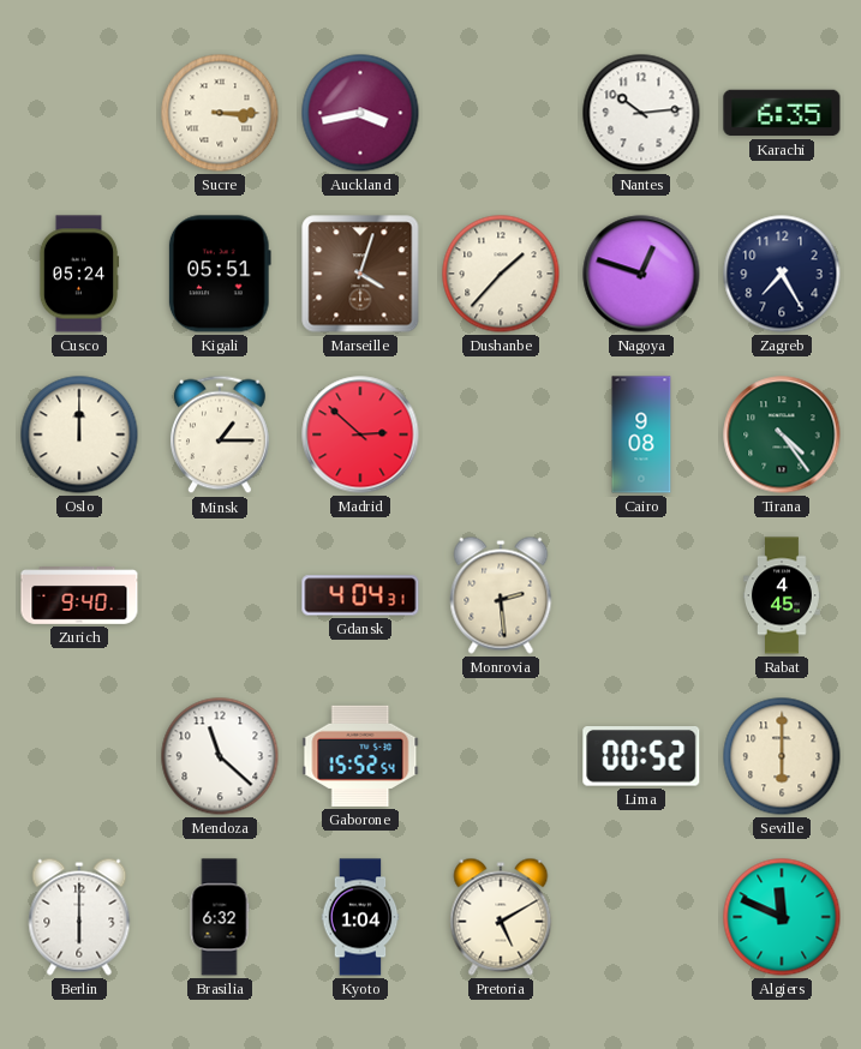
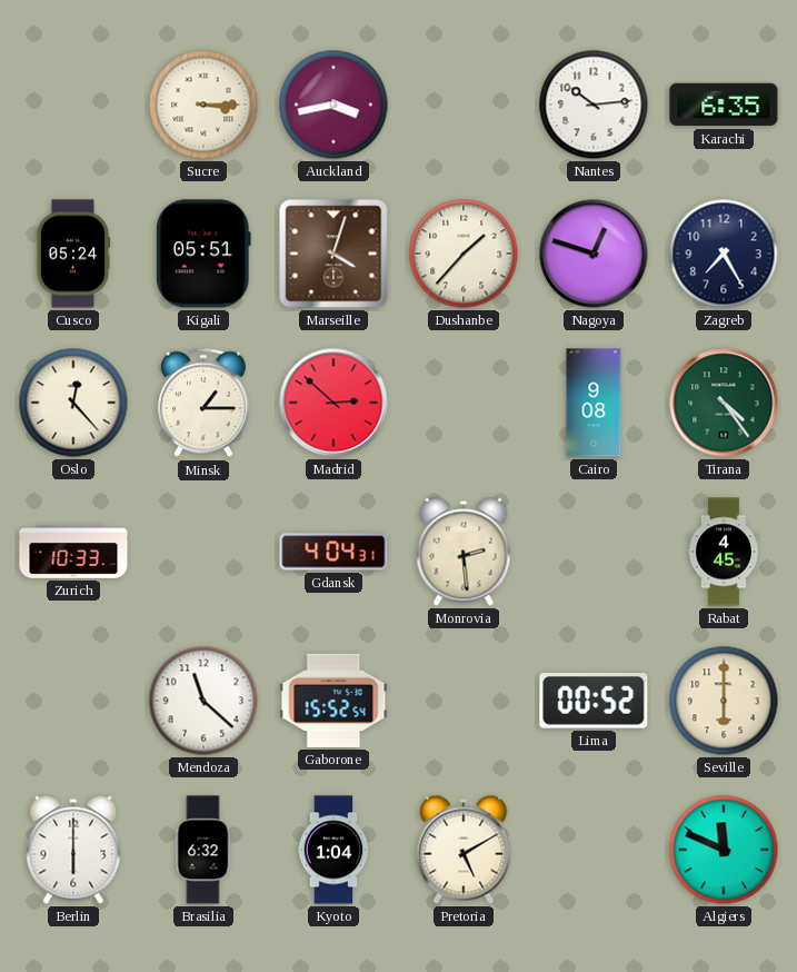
Oslo: 12:00 -> 12:23
Zurich: 9:40 -> 10:33
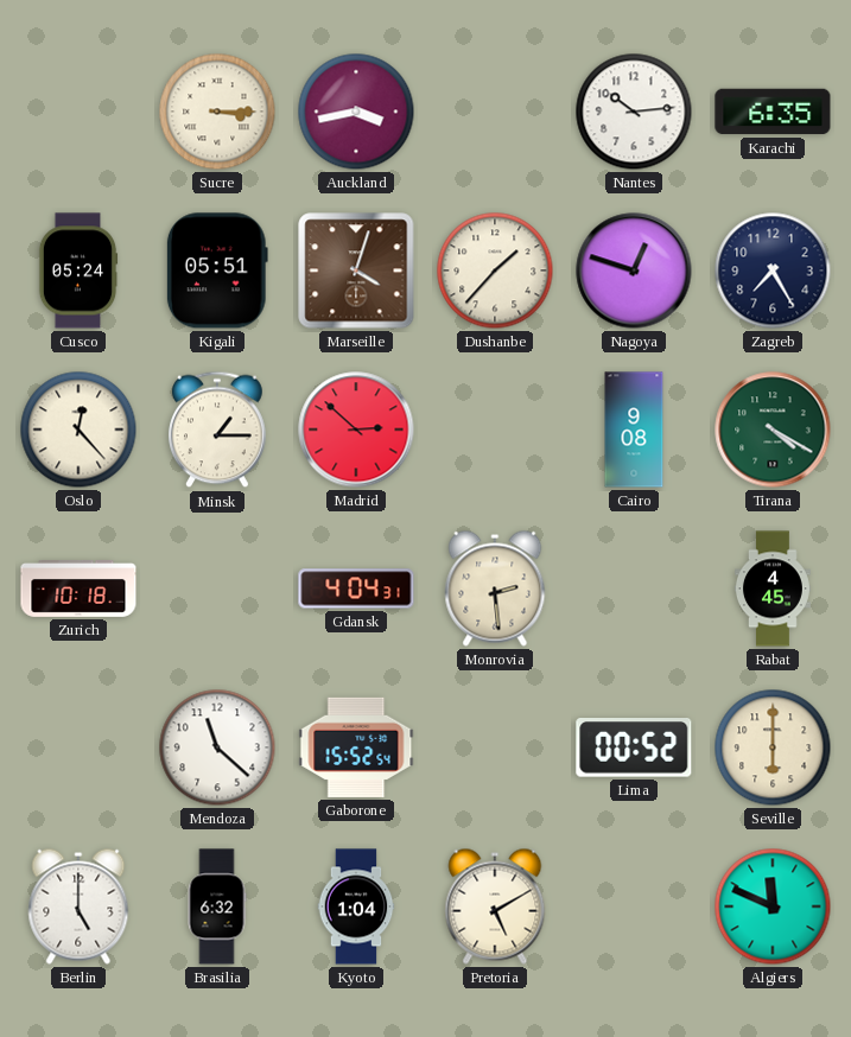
Tirana: 4:24 -> 4:20
Zurich: 10:33 -> 10:18
Berlin: 6:00 -> 5:00
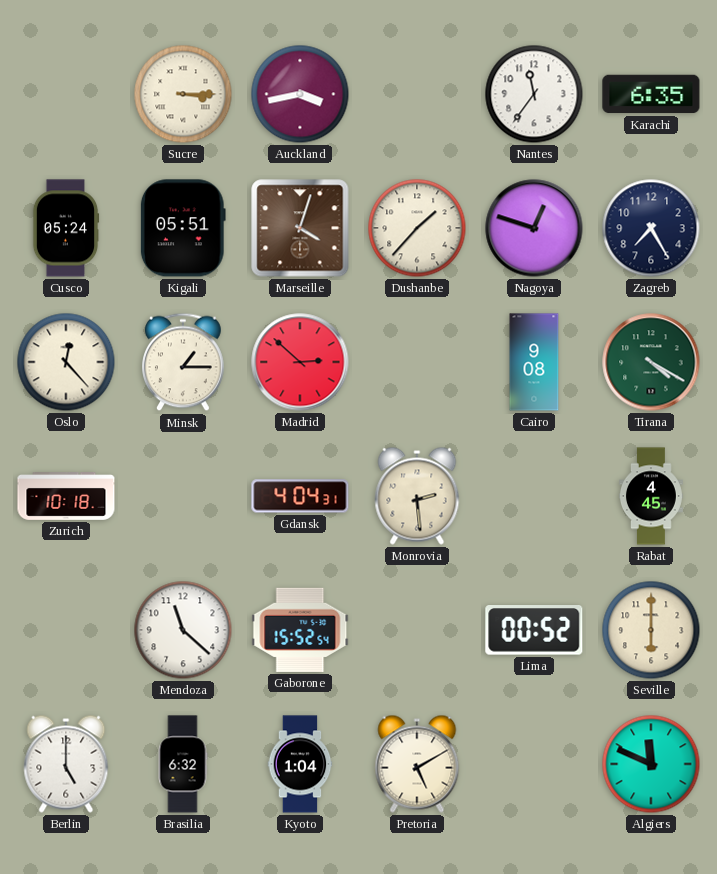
Nantes: 10:14 -> 11:36
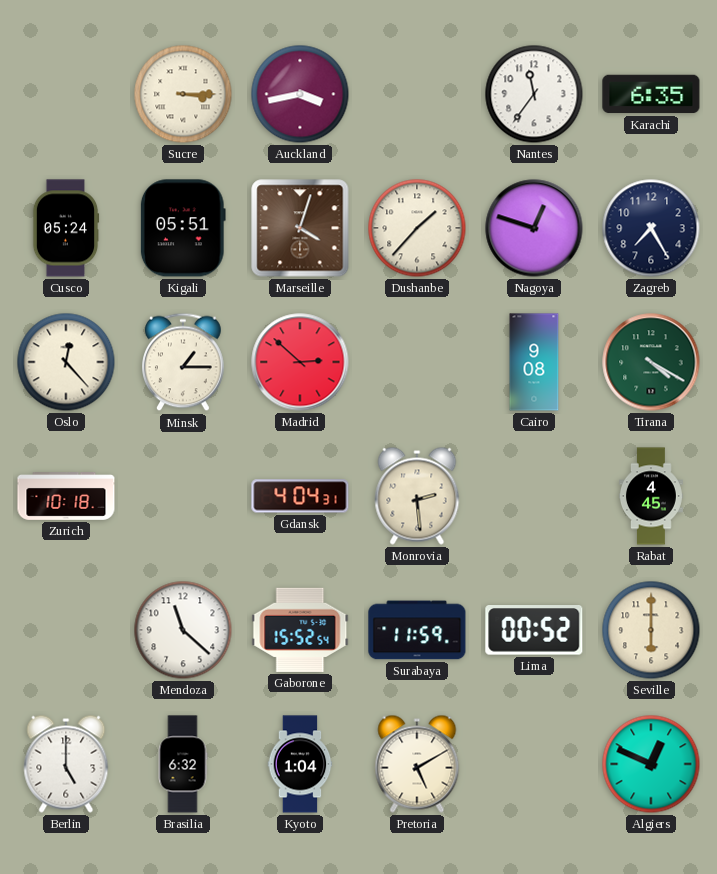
Surabaya: none -> 11:59
Algiers: 11:49 -> 12:49
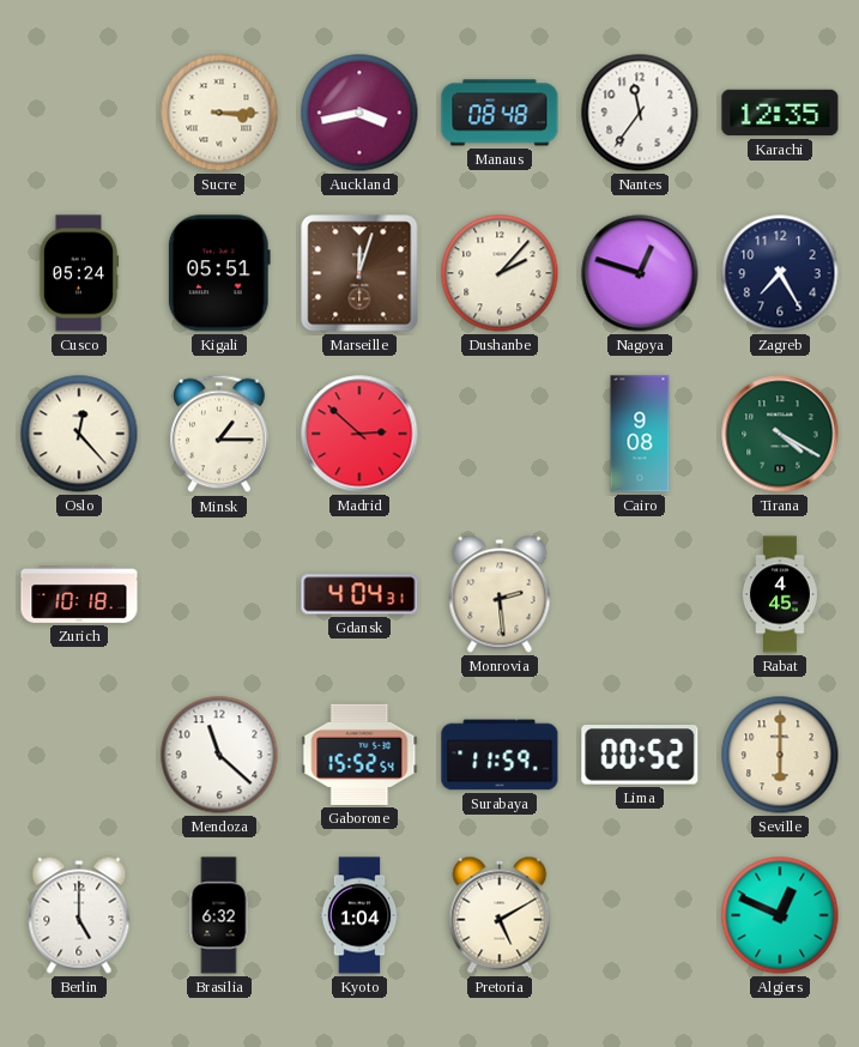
Manaus: none -> 08:48
Karachi: 6:35 -> 12:35
Marseille: 4:03 -> 12:03
Dushanbe: 1:37 -> 2:07
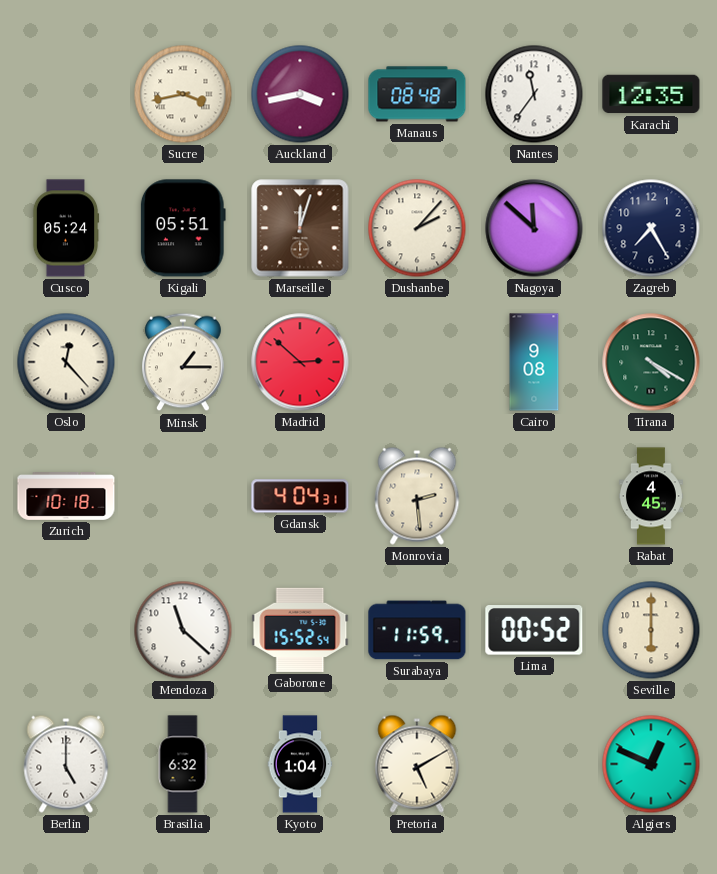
Sucre: 3:15 -> 3:43
Nagoya: 12:48 -> 11:52
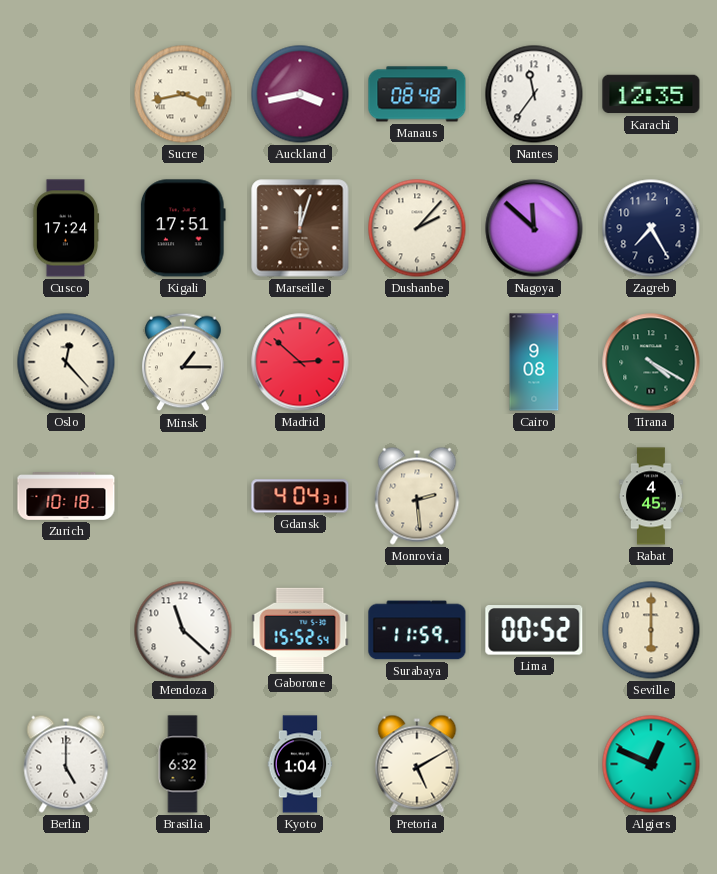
Cusco: 05:24 -> 17:24
Kigali: 05:51 -> 17:51
